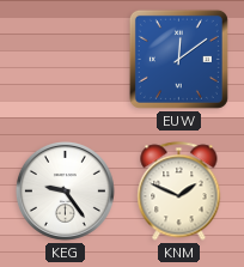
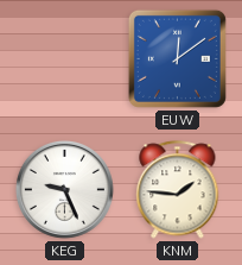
KEG: 9:24 -> 9:26
KNM: 1:49 -> 1:46
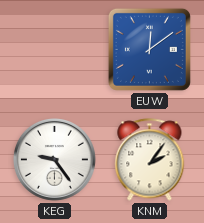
KEG: 9:26 -> 9:24
KNM: 1:46 -> 2:06
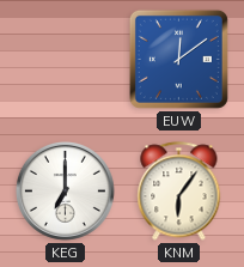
KEG: 9:24 -> 7:00
KNM: 2:06 -> 6:06
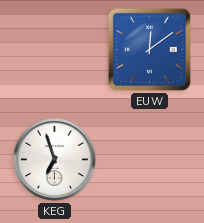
KEG: 7:00 -> 6:57
KNM: 6:06 -> none
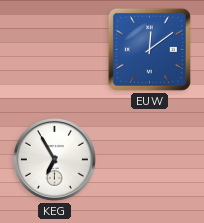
KEG: 6:57 -> 6:55
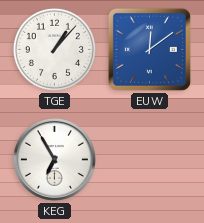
TGE: none -> 1:07
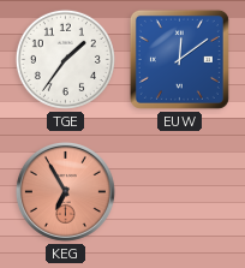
TGE: 1:07 -> 1:36
KEG dial: white -> salmon
